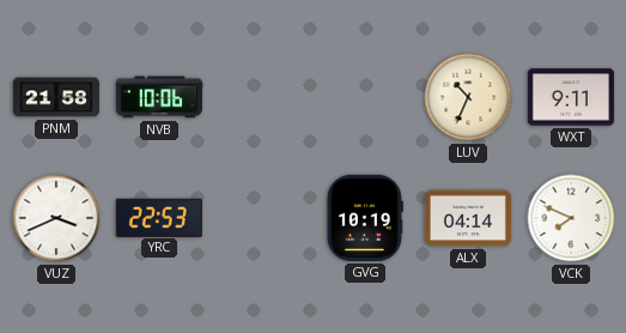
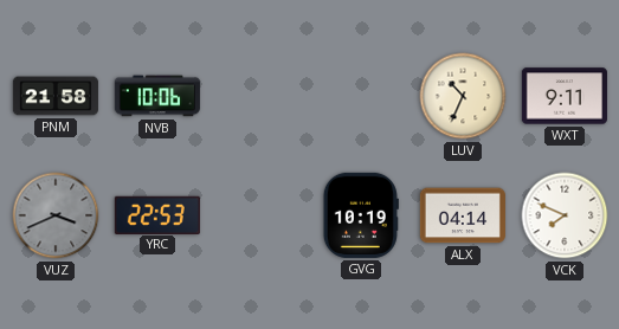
VUZ dial: white -> grey
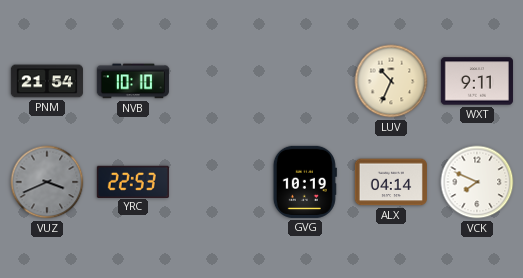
PNM: 21:58 -> 21:54
NVB: 10:06 -> 10:10
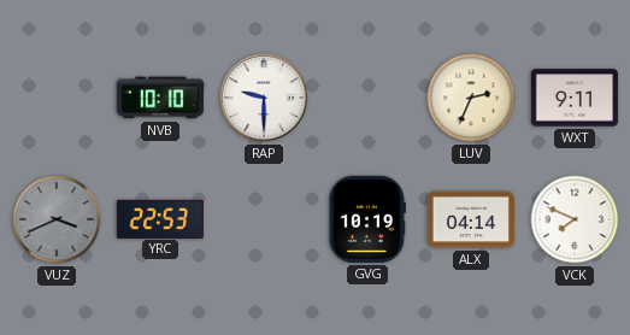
PNM: 21:54 -> none
RAP: none -> 9:30
LUV: 10:34 -> 2:34
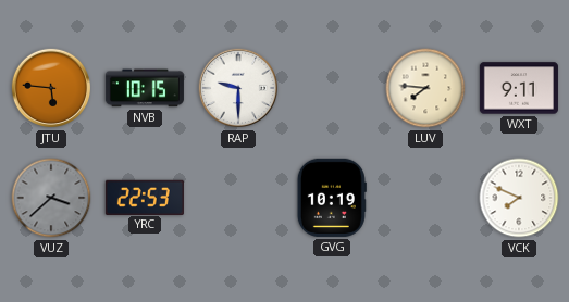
JTU: none -> 5:46
NVB: 10:10 -> 10:15
LUV: 2:34 -> 7:46
VUZ: 3:41 -> 3:38
ALX: 04:14 -> none
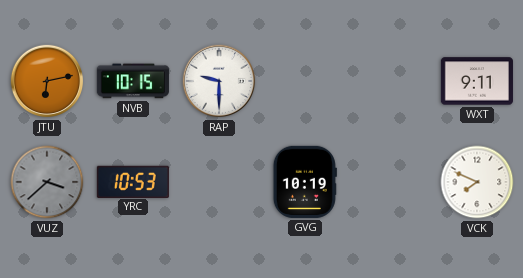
JTU: 5:46 -> 6:13
LUV: 7:46 -> none
YRC: 22:53 -> 10:53
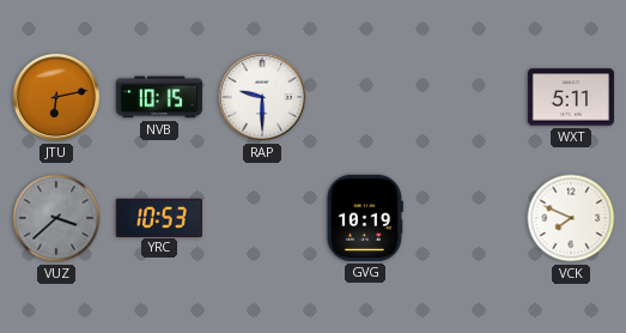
WXT: 9:11 -> 5:11
